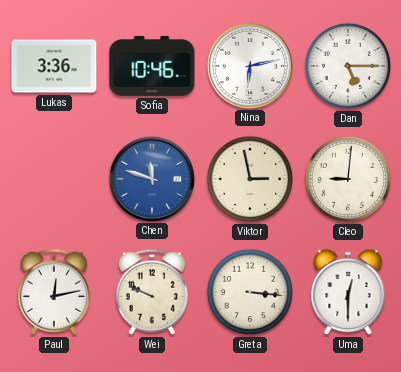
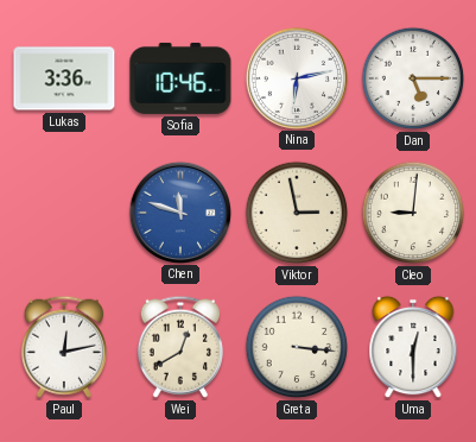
Wei: 9:49 -> 12:40
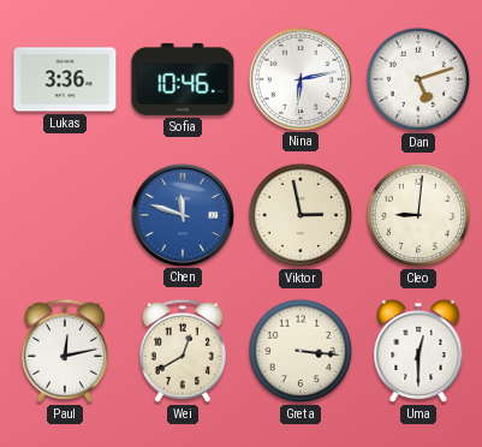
Dan: 5:15 -> 5:12
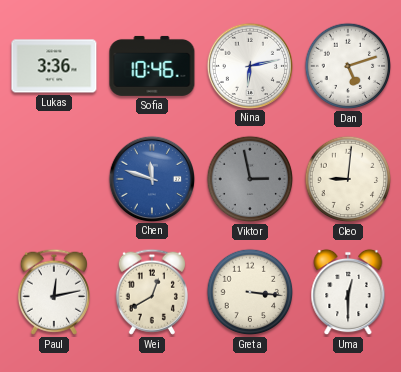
Viktor dial: cream -> grey
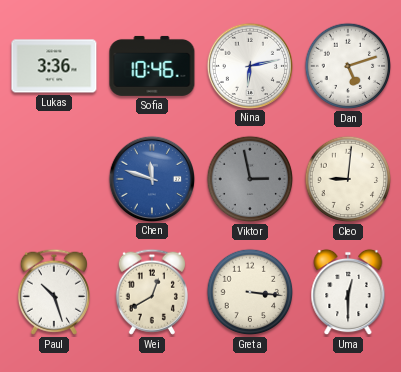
Paul: 12:13 -> 10:27
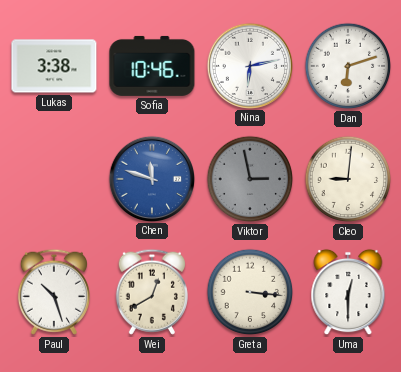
Lukas: 3:36 -> 3:38
Dan: 5:12 -> 6:12
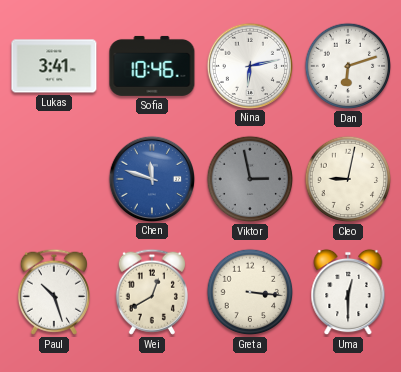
Lukas: 3:38 -> 3:41
Cleo: 9:01 -> 9:02
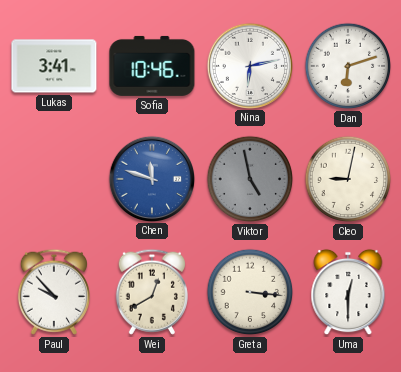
Viktor: 2:58 -> 4:58
Paul: 10:27 -> 9:53
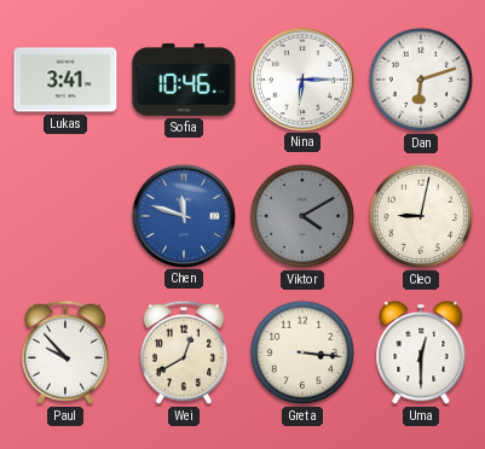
Nina: 6:13 -> 6:15
Viktor: 4:58 -> 4:10
